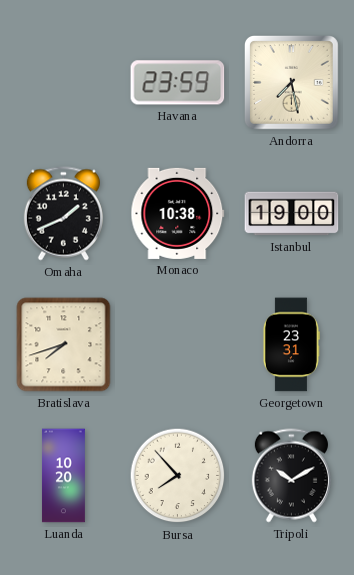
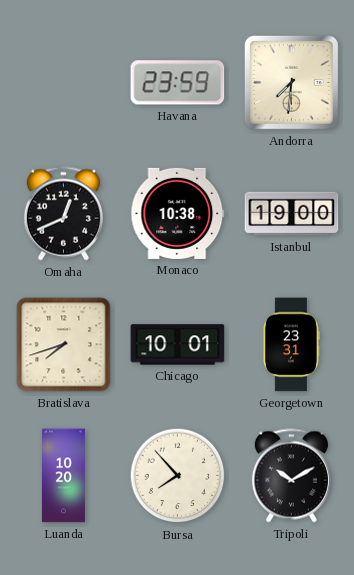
Andorra: 7:28 -> 7:31
Omaha: 1:41 -> 12:41
Chicago: none -> 10:01
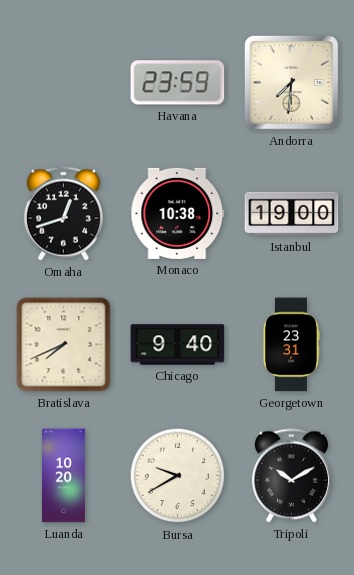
Omaha: 12:41 -> 12:42
Bratislava: 7:42 -> 7:41
Chicago: 10:01 -> 9:40
Bursa: 7:53 -> 9:40
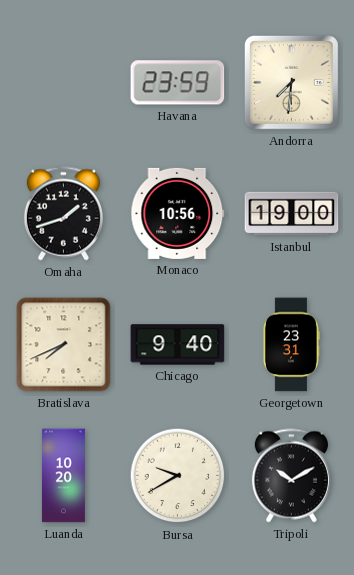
Omaha: 12:42 -> 1:42
Monaco: 10:38 -> 10:56
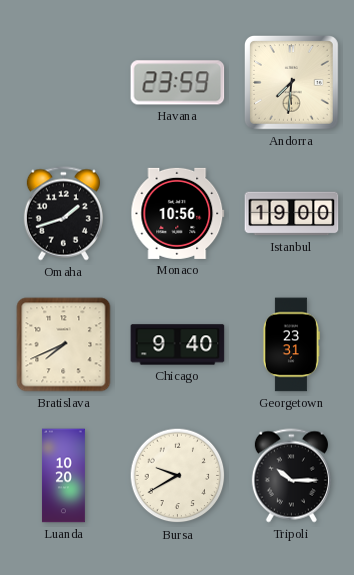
Tripoli: 10:10 -> 10:15
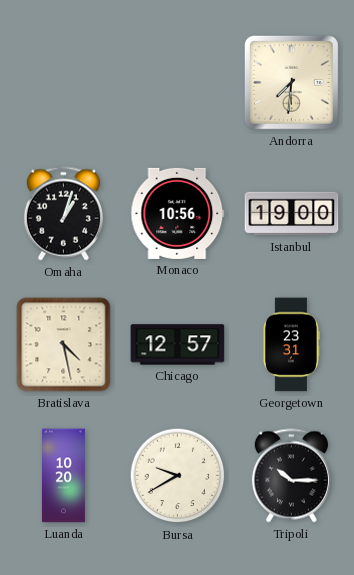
Havana: 23:59 -> none
Omaha: 1:42 -> 1:03
Bratislava: 7:41 -> 4:28
Chicago: 9:40 -> 12:57
